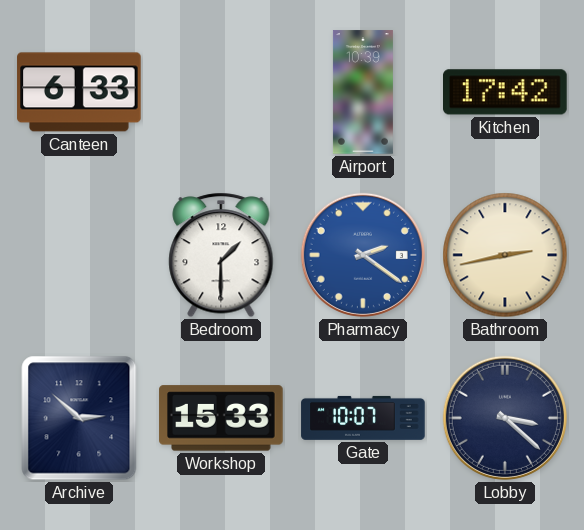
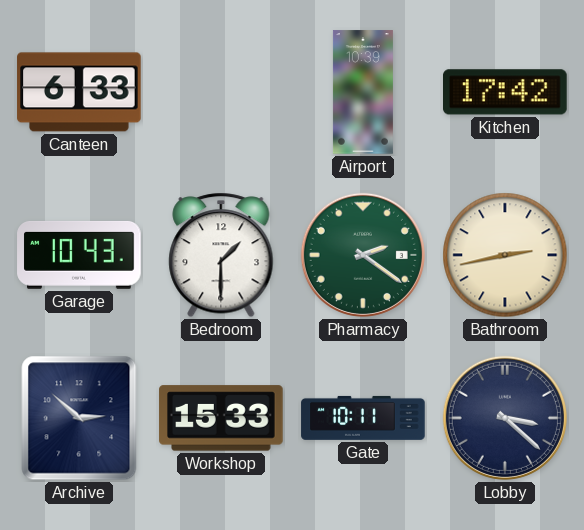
Garage: none -> 10:43
Pharmacy dial: blue -> green
Gate: 10:07 -> 10:11
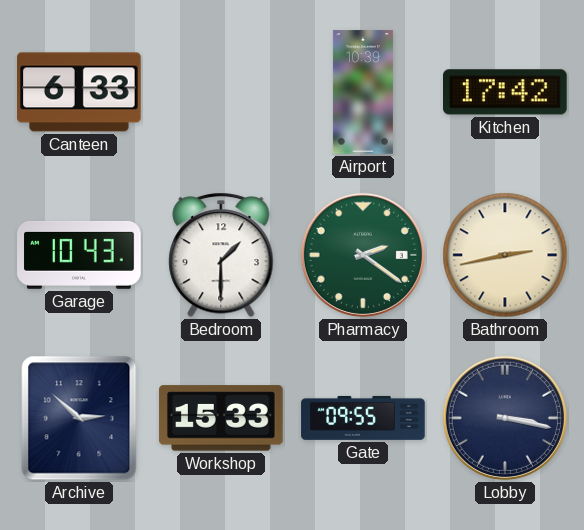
Gate: 10:11 -> 09:55
Lobby: 3:22 -> 3:17
